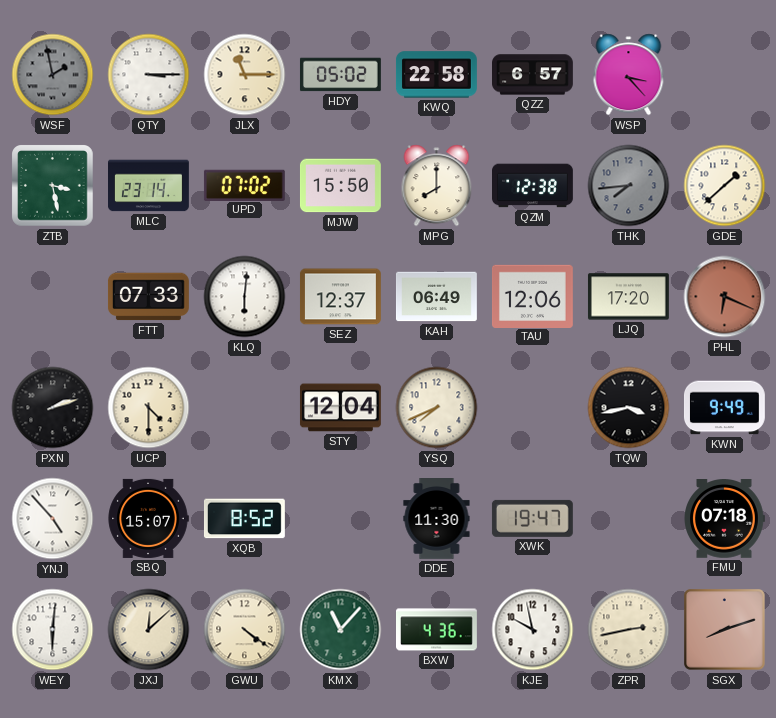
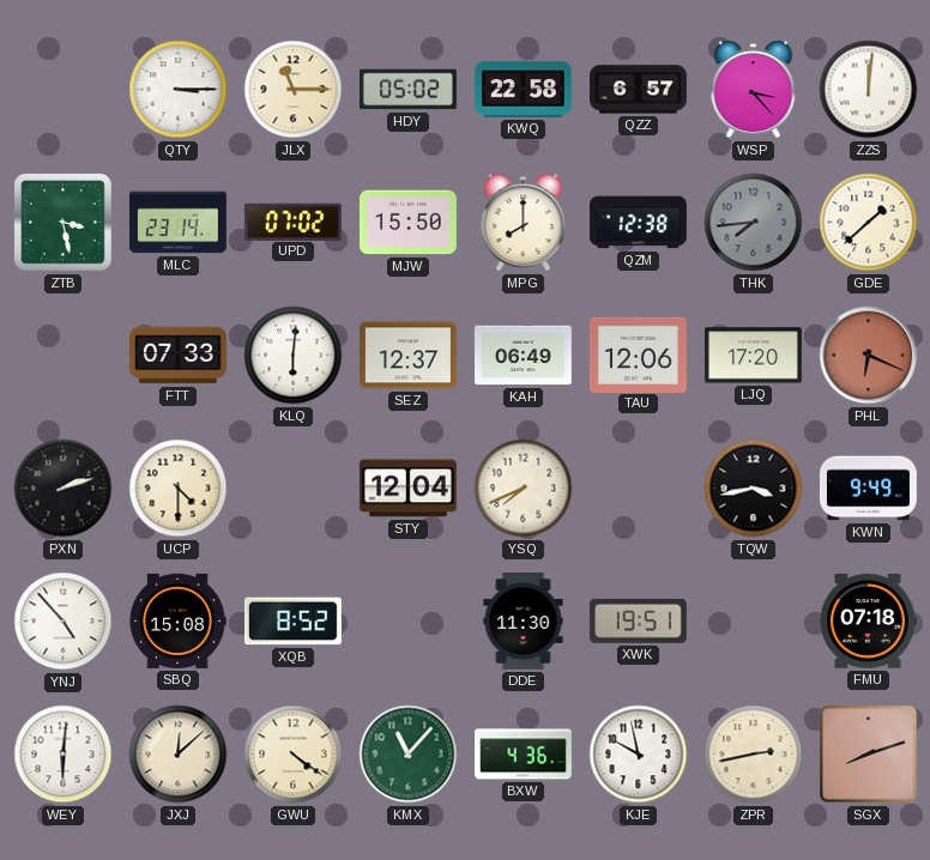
WSF: 1:58 -> none
ZZS: none -> 12:01
SBQ: 15:07 -> 15:08
XWK: 19:47 -> 19:51
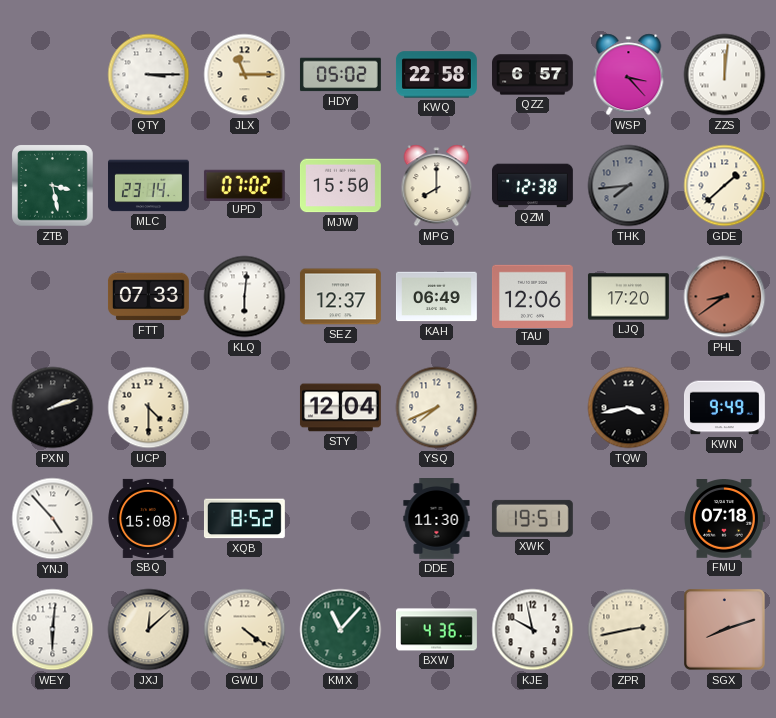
PHL: 6:19 -> 8:39
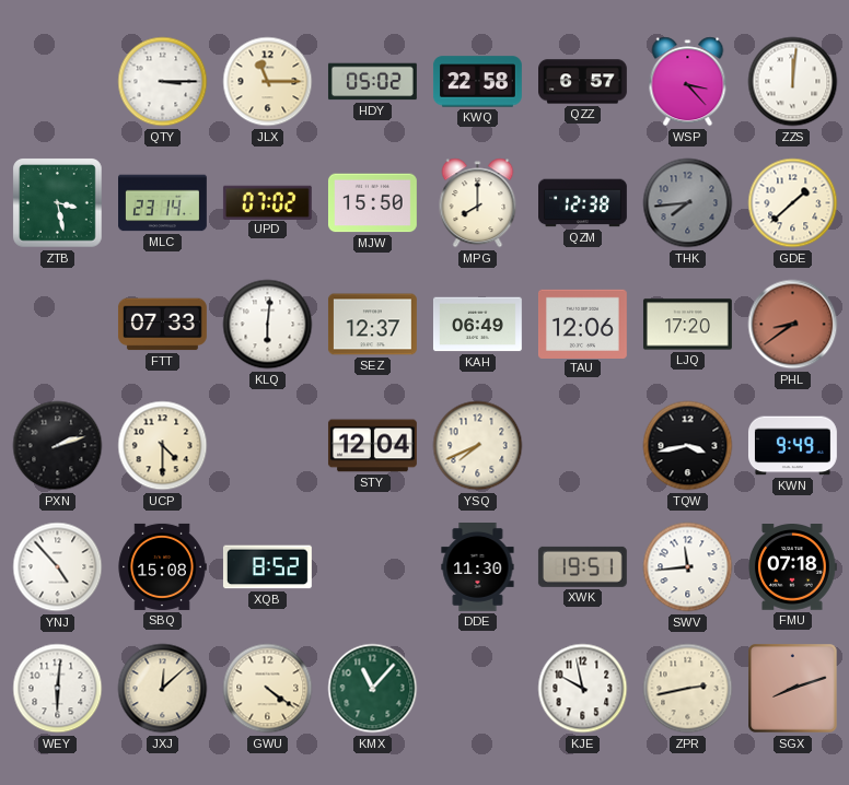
SWV: none -> 11:44
BXW: 4:36 -> none
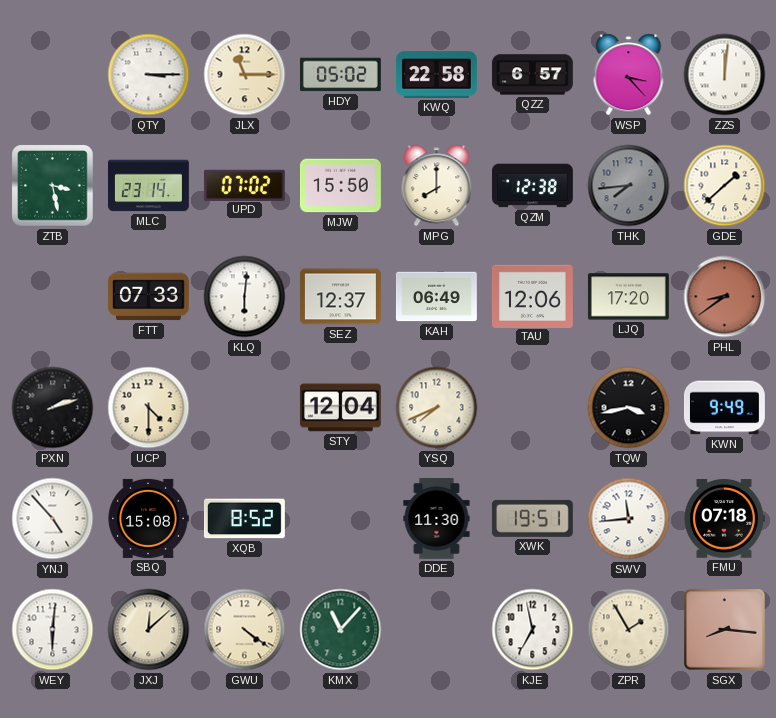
KJE: 9:58 -> 6:58
ZPR: 2:43 -> 1:55
SGX: 8:12 -> 8:16
